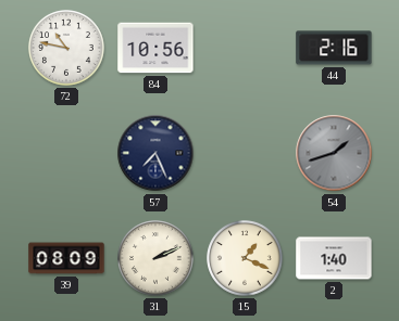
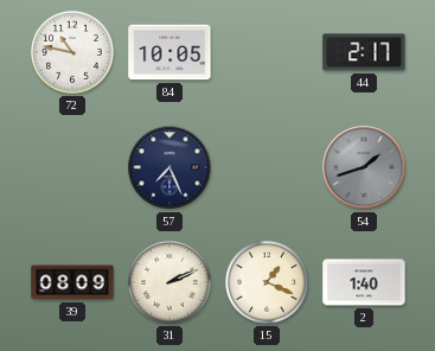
84: 10:56 -> 10:05
44: 2:16 -> 2:17
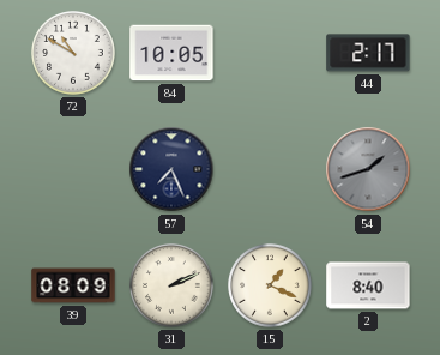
72: 10:47 -> 10:50
2: 1:40 -> 8:40
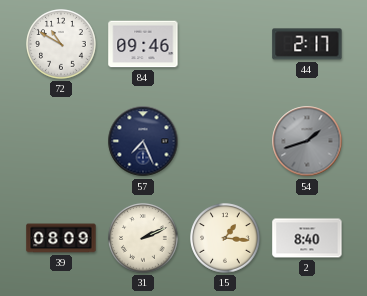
84: 10:05 -> 09:46
15: 1:19 -> 1:16
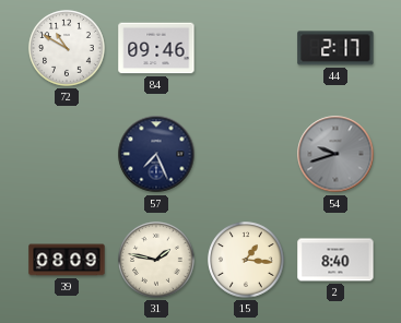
54: 1:42 -> 9:42
31: 2:11 -> 1:47
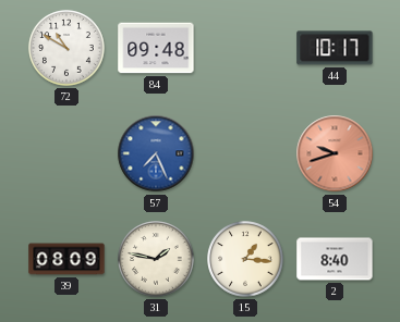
84: 09:46 -> 09:48
44: 2:17 -> 10:17
57 dial: navy -> blue
54 dial: grey -> salmon
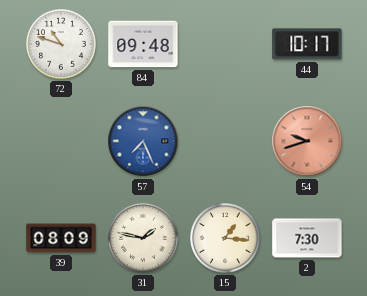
72: 10:50 -> 10:48
2: 8:40 -> 7:30
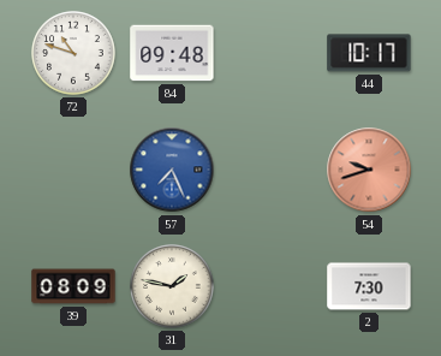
15: 1:16 -> none
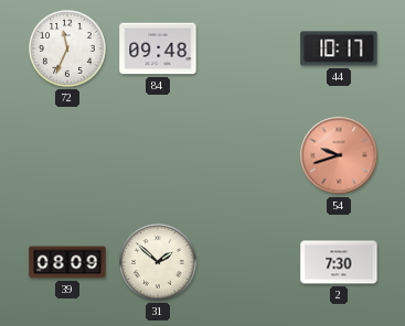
72: 10:48 -> 11:34
57: 7:26 -> none
31: 1:47 -> 1:52
